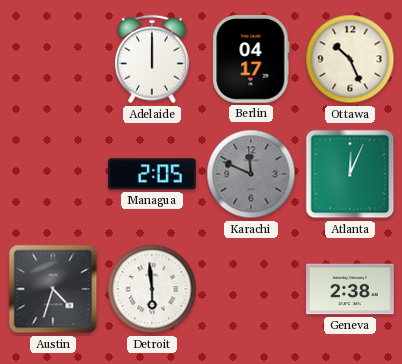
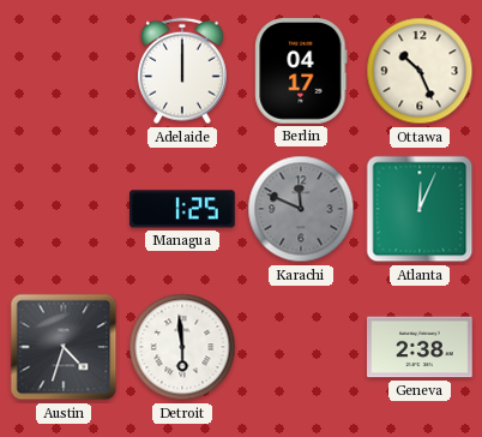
Managua: 2:05 -> 1:25
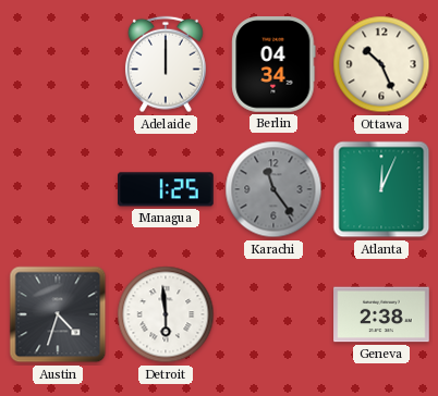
Berlin: 04:17 -> 04:34
Karachi: 11:49 -> 11:24
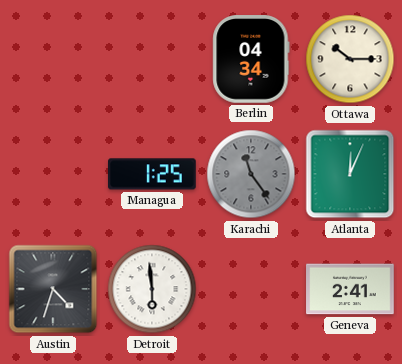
Adelaide: 12:00 -> none
Ottawa: 10:26 -> 10:15
Geneva: 2:38 -> 2:41
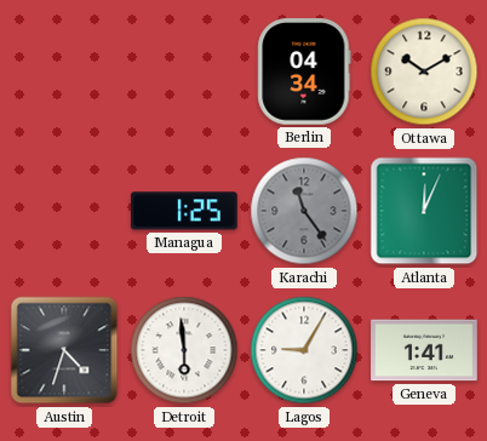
Ottawa: 10:15 -> 10:10
Lagos: none -> 9:05
Geneva: 2:41 -> 1:41
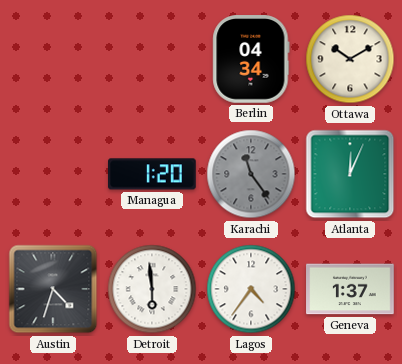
Managua: 1:25 -> 1:20
Lagos: 9:05 -> 4:36
Geneva: 1:41 -> 1:37
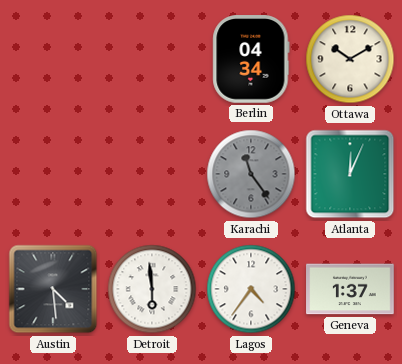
Managua: 1:20 -> none
Austin: 4:33 -> 4:29
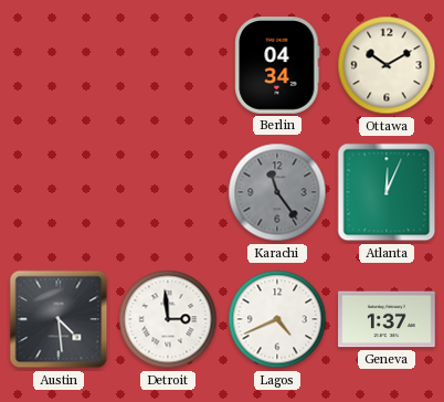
Detroit: 5:59 -> 2:59
Lagos: 4:36 -> 4:41
